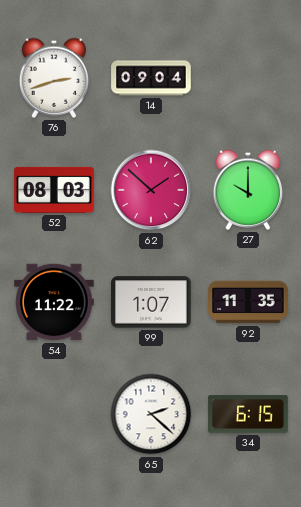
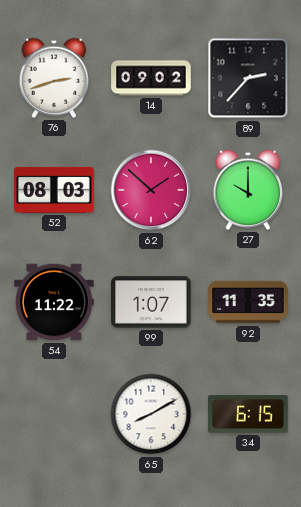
14: 09:04 -> 09:02
89: none -> 2:37
65: 2:22 -> 8:10
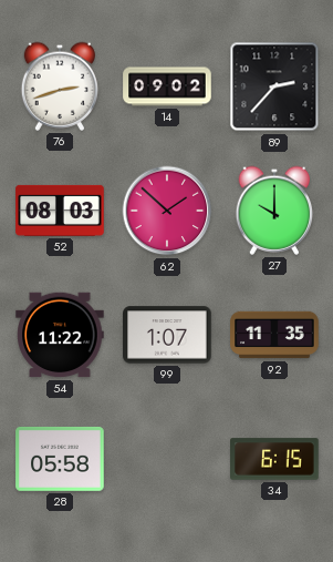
28: none -> 05:58
65: 8:10 -> none
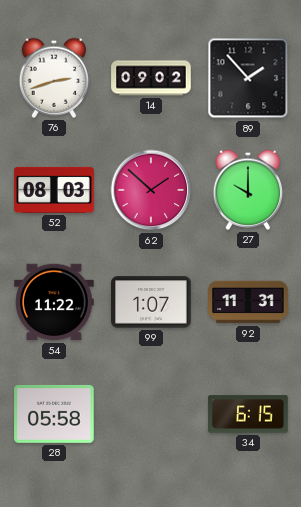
89: 2:37 -> 1:53
92: 11:35 -> 11:31
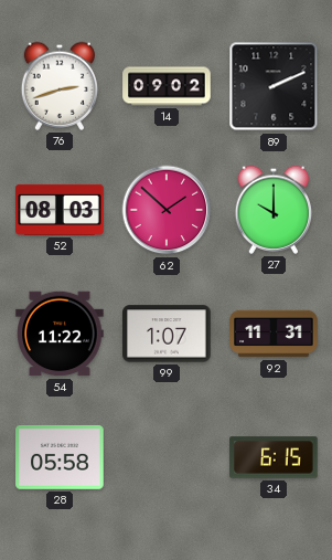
89: 1:53 -> 2:11
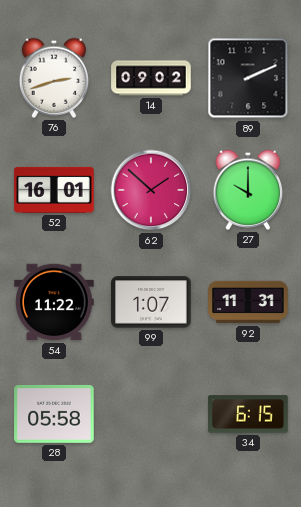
52: 08:03 -> 16:01
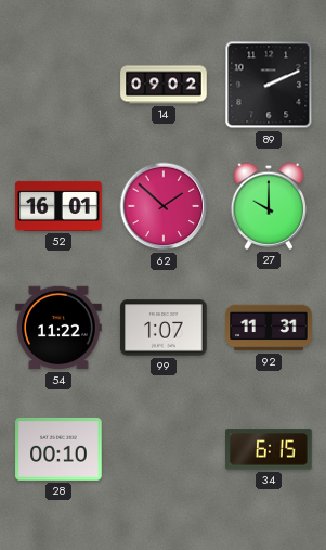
76: 2:42 -> none
28: 05:58 -> 00:10
